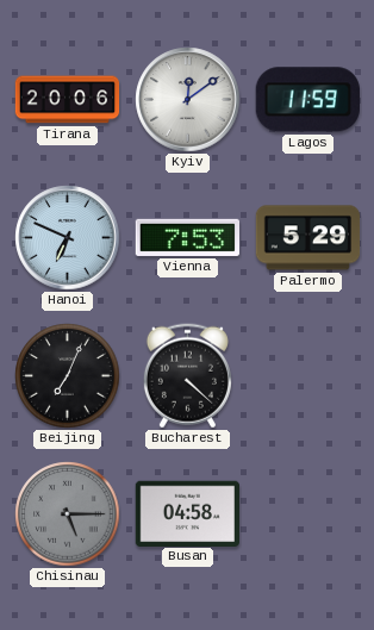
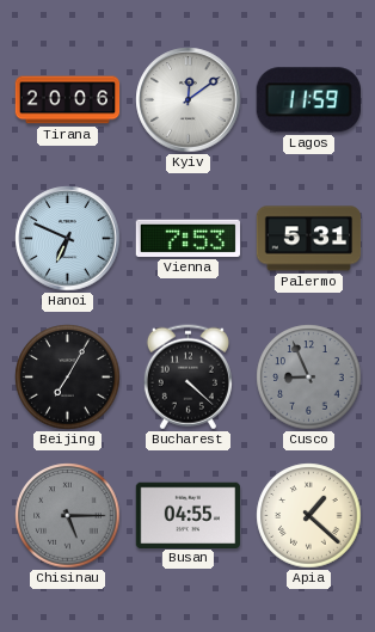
Palermo: 5:29 -> 5:31
Beijing: 7:04 -> 7:05
Cusco: none -> 8:56
Busan: 04:58 -> 04:55
Apia: none -> 1:22
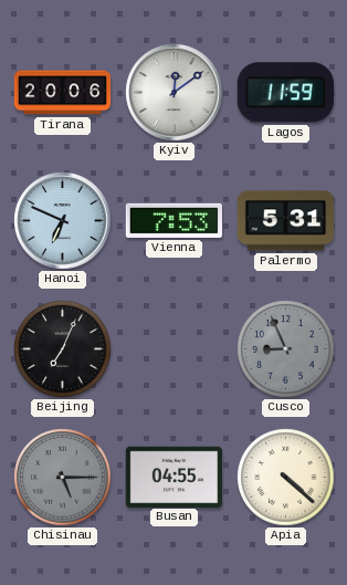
Beijing: 7:05 -> 7:04
Bucharest: 4:22 -> none
Apia: 1:22 -> 4:22
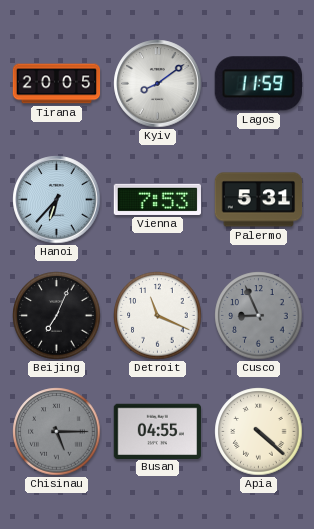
Tirana: 20:06 -> 20:05
Kyiv: 12:09 -> 8:09
Hanoi: 6:49 -> 6:37
Detroit: none -> 11:19
